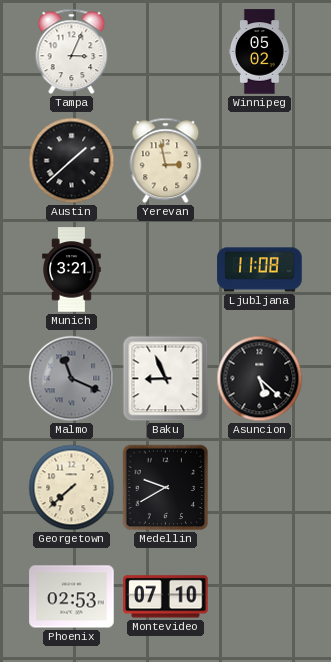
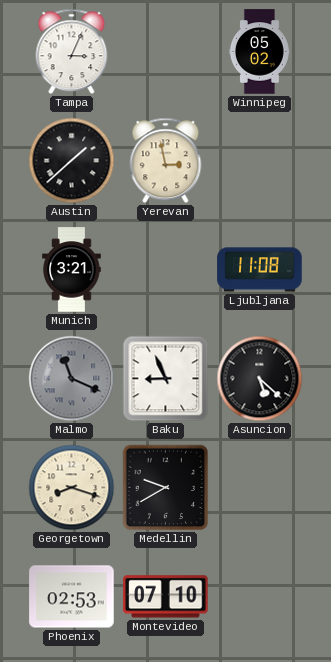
Georgetown: 7:38 -> 8:18
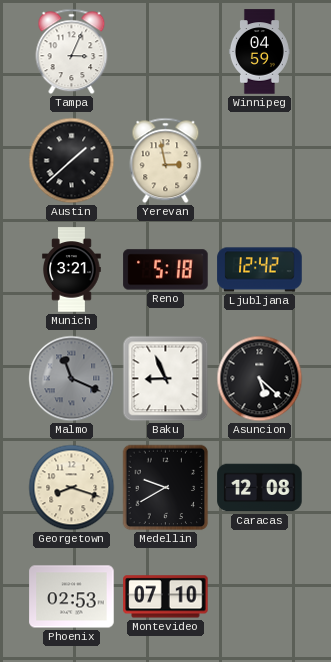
Winnipeg: 05:02 -> 04:59
Reno: none -> 5:18
Ljubljana: 11:08 -> 12:42
Caracas: none -> 12:08
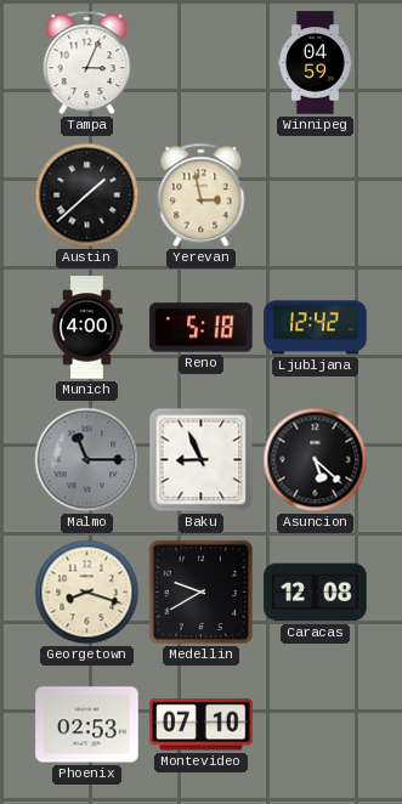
Munich: 3:21 -> 4:00
Malmo: 11:19 -> 11:15
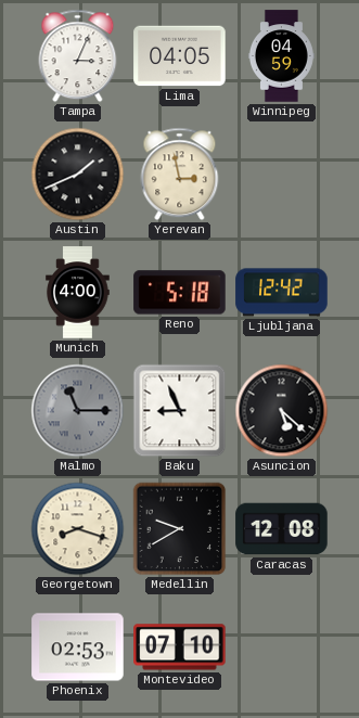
Lima: none -> 04:05
Austin: 1:38 -> 1:41
